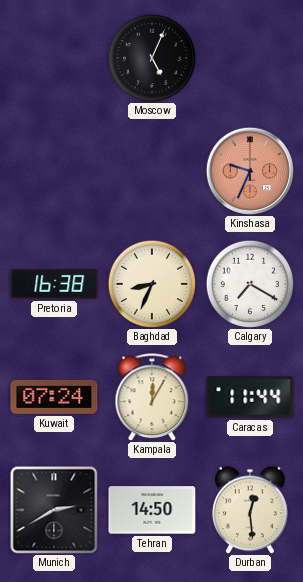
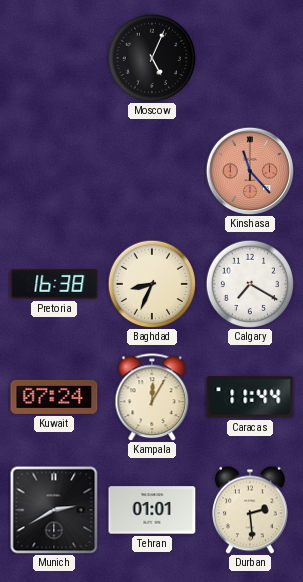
Kinshasa: 9:34 -> 11:23
Tehran: 14:50 -> 01:01
Durban: 12:29 -> 2:29
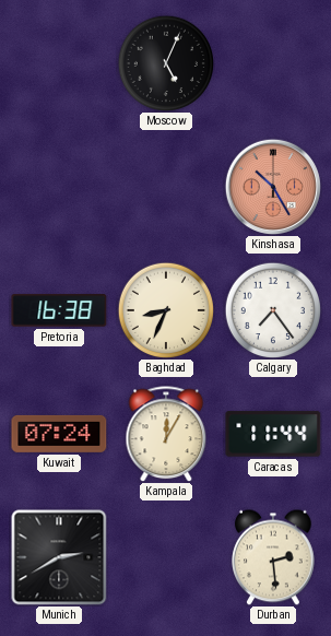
Kinshasa: 11:23 -> 10:25
Calgary: 7:20 -> 7:24
Tehran: 01:01 -> none
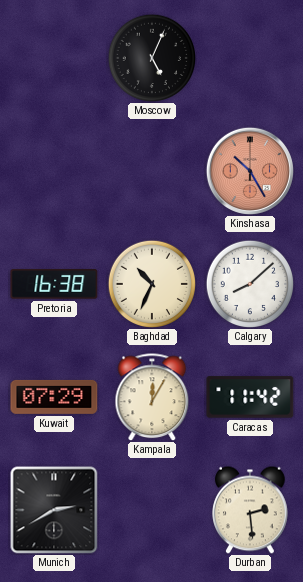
Baghdad: 8:34 -> 10:34
Calgary: 7:24 -> 8:08
Kuwait: 07:24 -> 07:29
Caracas: 11:44 -> 11:42
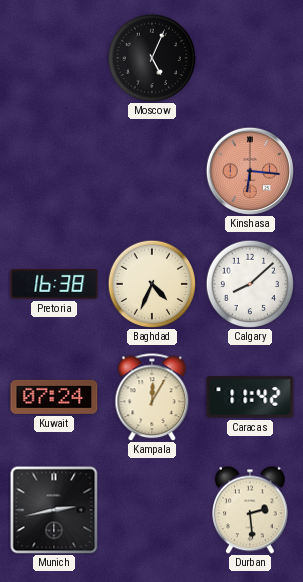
Kinshasa: 10:25 -> 6:16
Baghdad: 10:34 -> 4:34
Kuwait: 07:29 -> 07:24
Munich: 2:40 -> 2:43
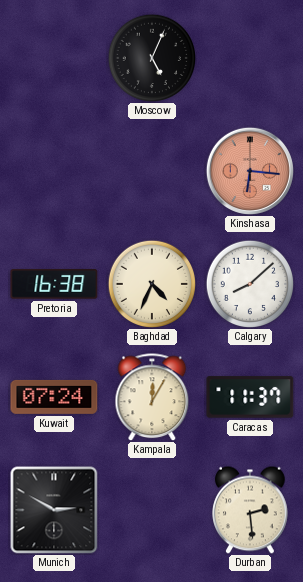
Caracas: 11:42 -> 11:37
Munich: 2:43 -> 2:50
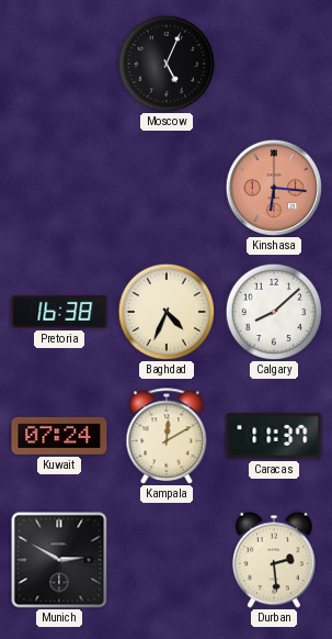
Kampala: 12:05 -> 12:10
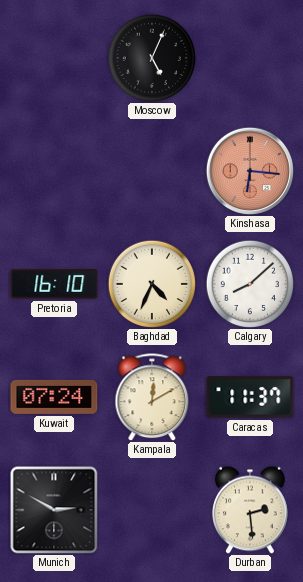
Pretoria: 16:38 -> 16:10
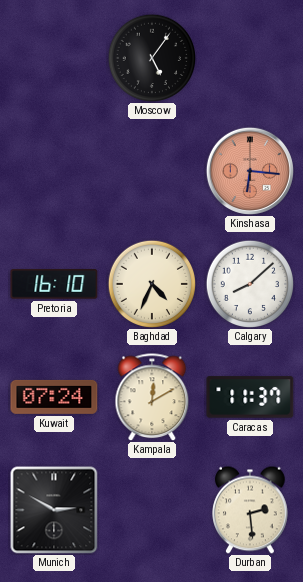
Moscow: 5:04 -> 5:06
